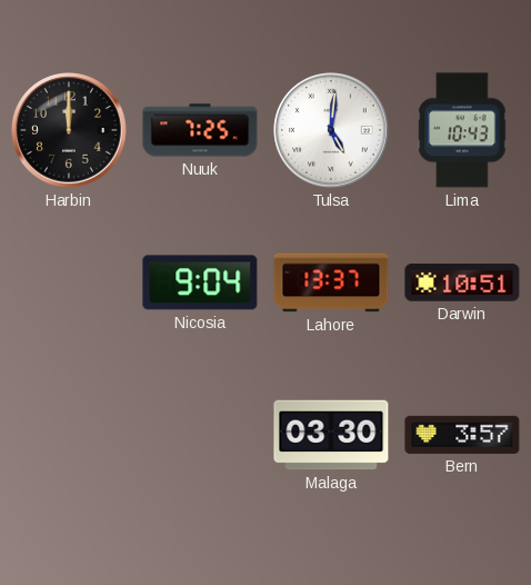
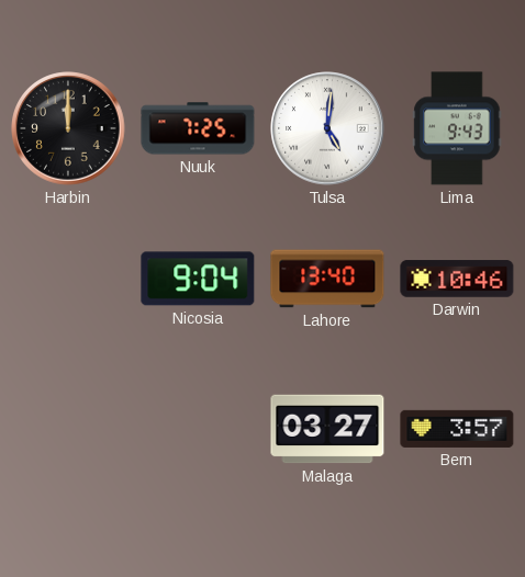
Lima: 10:43 -> 9:43
Lahore: 13:37 -> 13:40
Darwin: 10:51 -> 10:46
Malaga: 03:30 -> 03:27
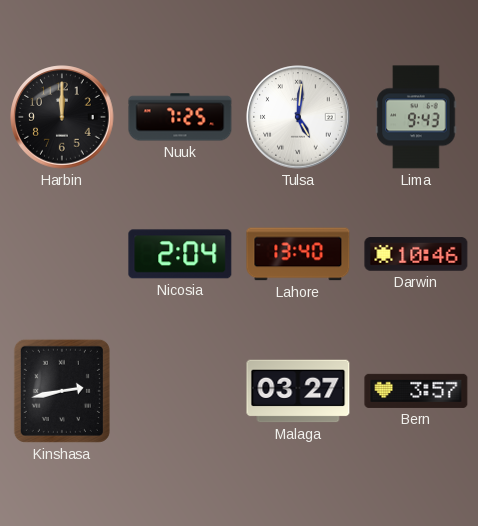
Nicosia: 9:04 -> 2:04
Kinshasa: none -> 2:43
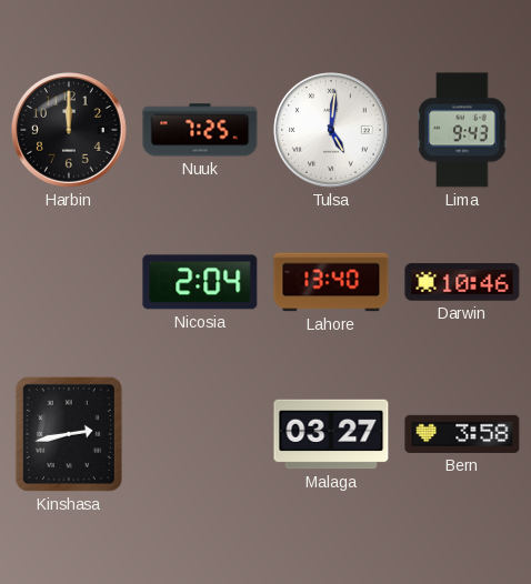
Bern: 3:57 -> 3:58
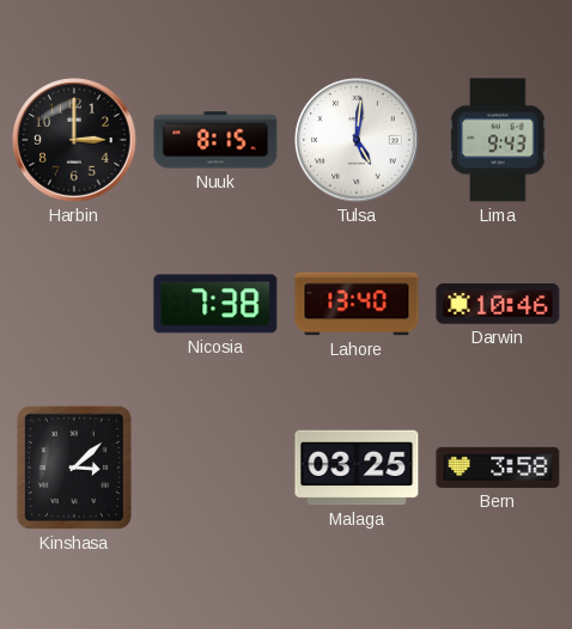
Harbin: 12:00 -> 3:00
Nuuk: 7:25 -> 8:15
Nicosia: 2:04 -> 7:38
Kinshasa: 2:43 -> 3:08
Malaga: 03:27 -> 03:25
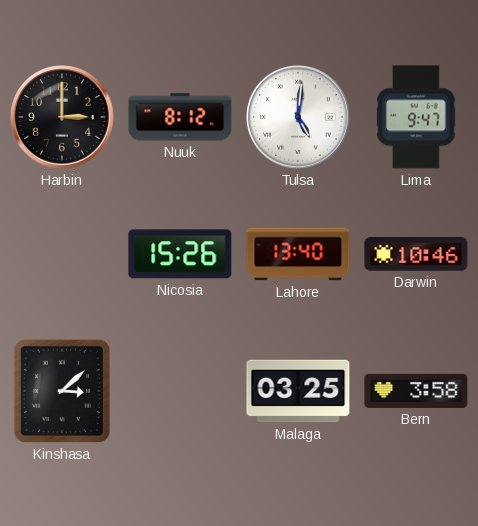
Nuuk: 8:15 -> 8:12
Lima: 9:43 -> 9:47
Nicosia: 7:38 -> 15:26
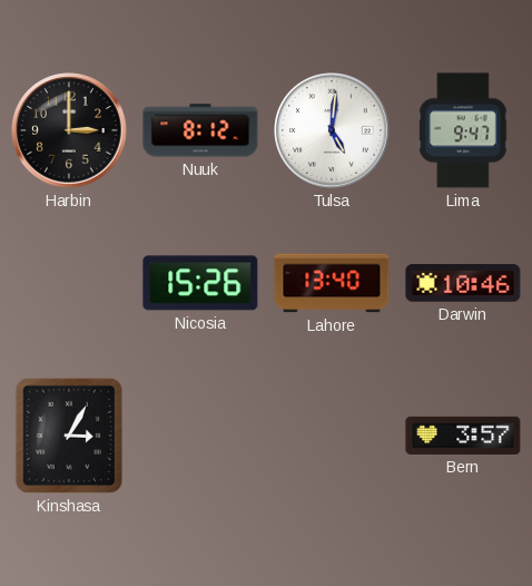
Kinshasa: 3:08 -> 3:05
Malaga: 03:25 -> none
Bern: 3:58 -> 3:57
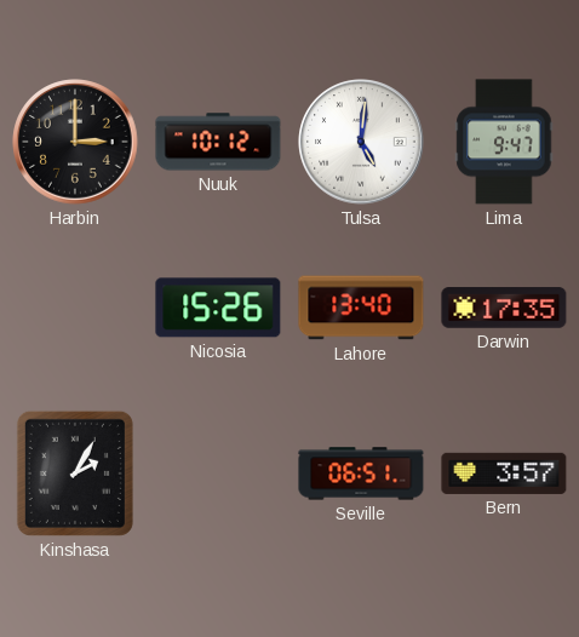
Nuuk: 8:12 -> 10:12
Darwin: 10:46 -> 17:35
Kinshasa: 3:05 -> 2:05
Seville: none -> 06:51
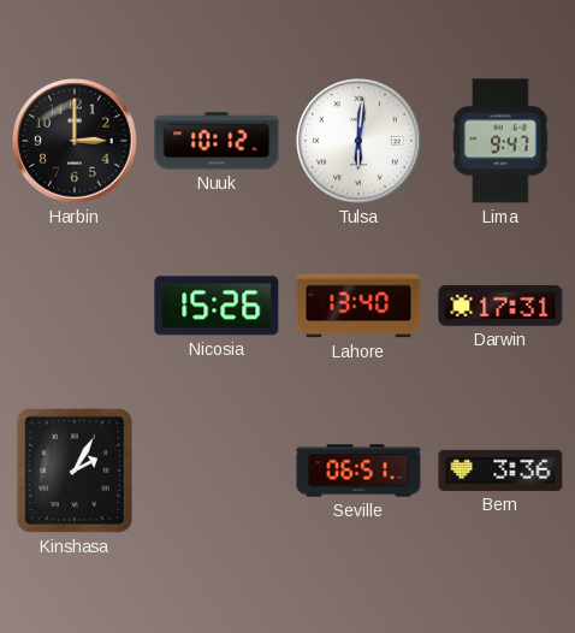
Tulsa: 5:01 -> 6:01
Darwin: 17:35 -> 17:31
Bern: 3:57 -> 3:36
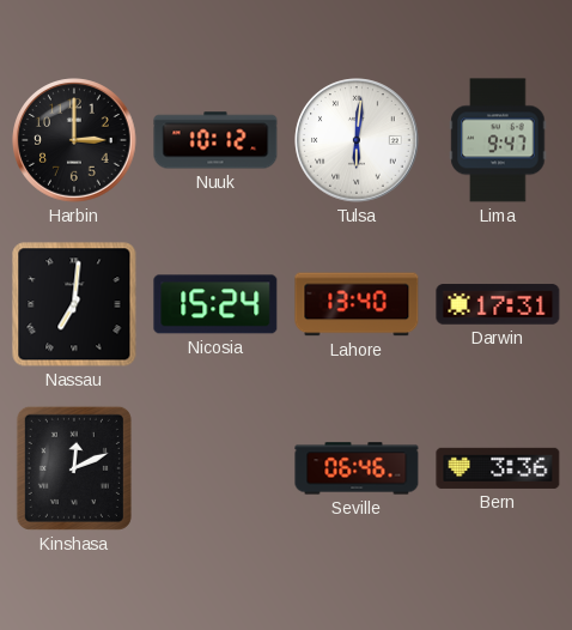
Nassau: none -> 7:01
Nicosia: 15:26 -> 15:24
Kinshasa: 2:05 -> 12:11
Seville: 06:51 -> 06:46
